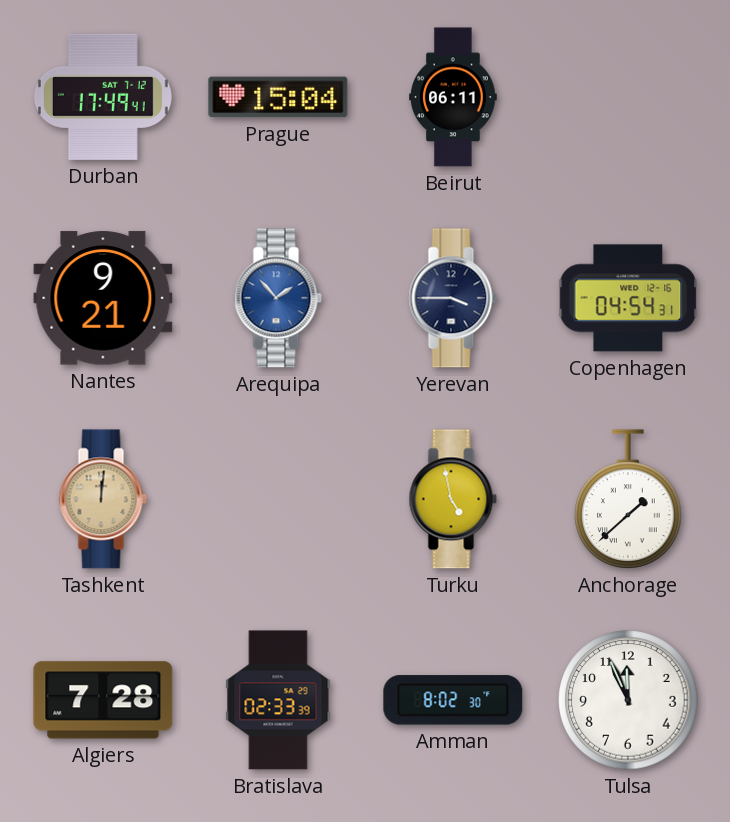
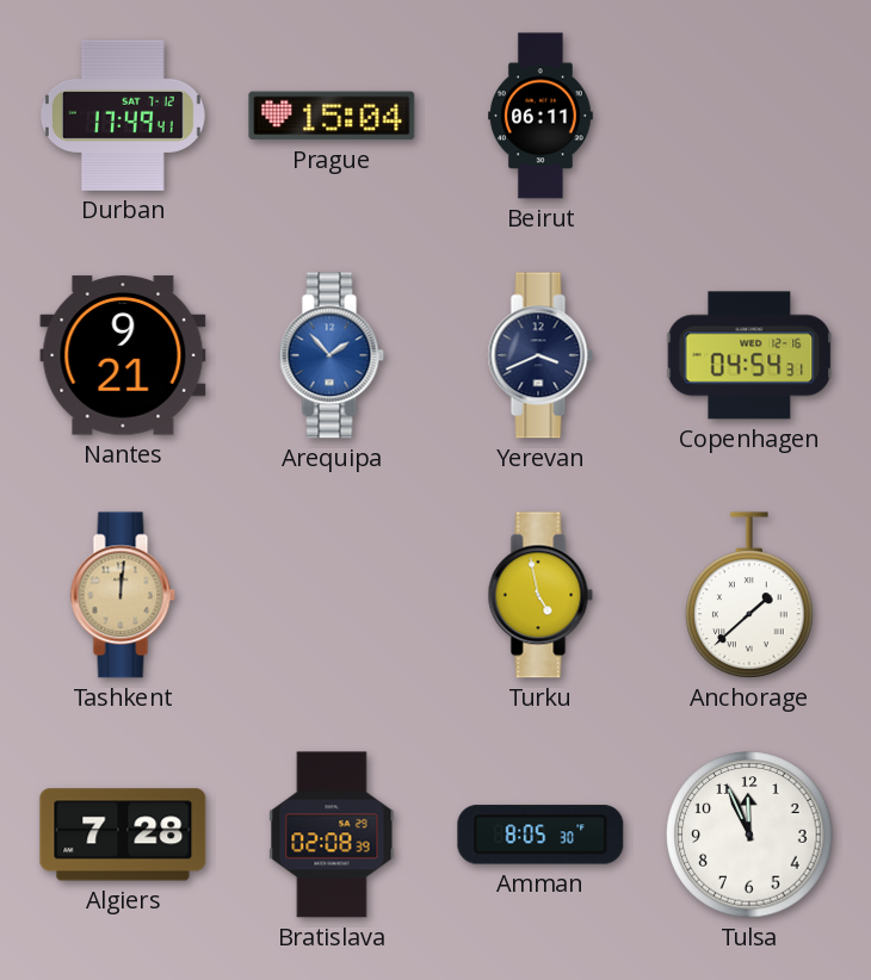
Yerevan: 3:45 -> 3:41
Bratislava: 02:33 -> 02:08
Amman: 8:02 -> 8:05
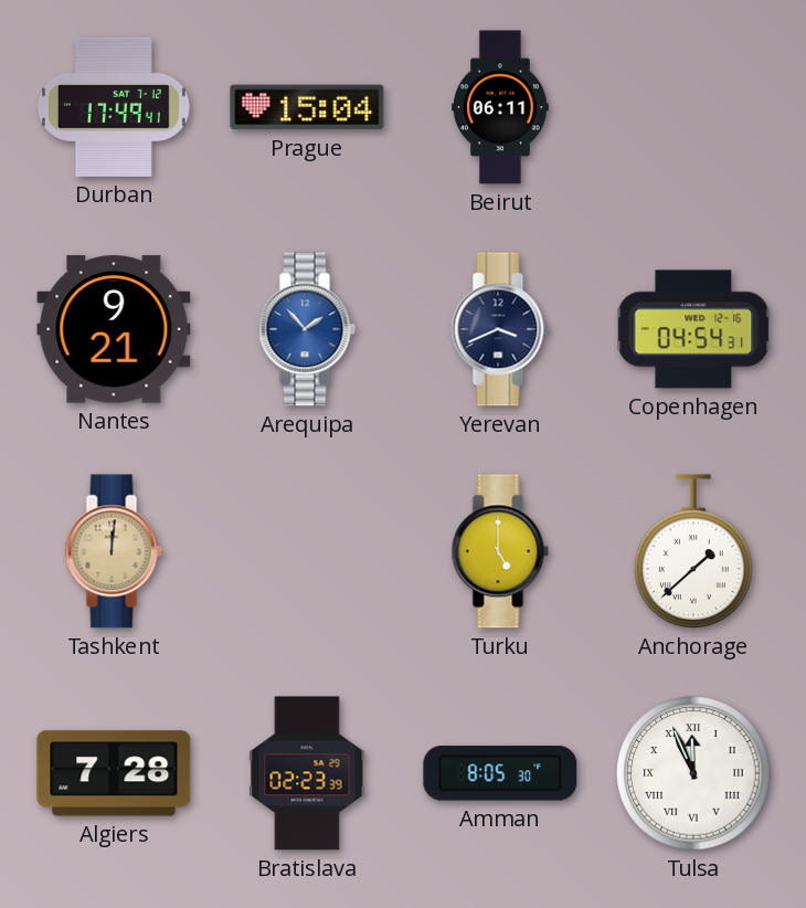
Turku: 4:58 -> 5:00
Bratislava: 02:08 -> 02:23
Tulsa numerals: Arabic -> Roman
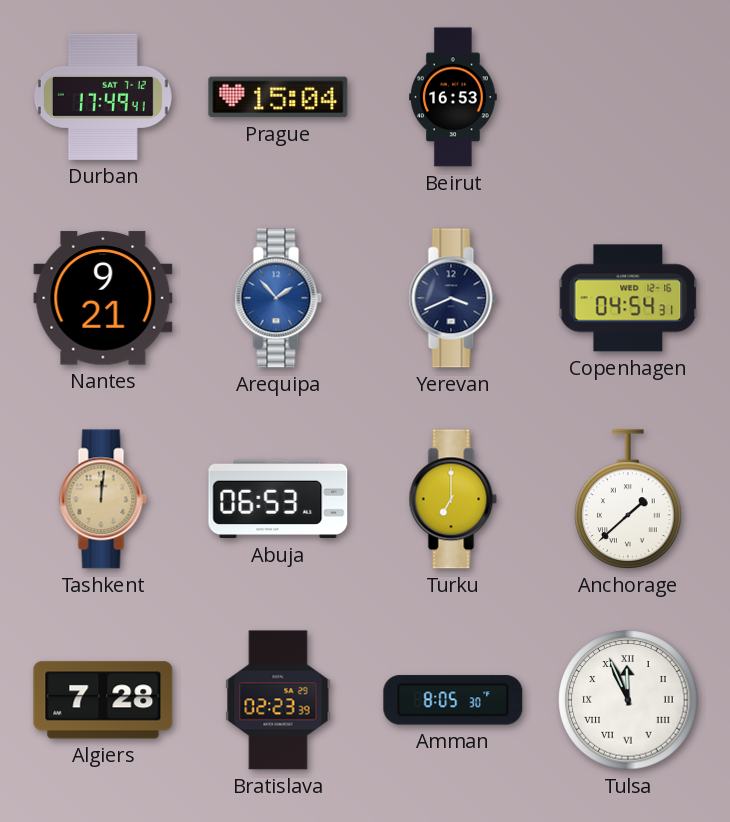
Beirut: 06:11 -> 16:53
Abuja: none -> 06:53
Turku: 5:00 -> 7:00
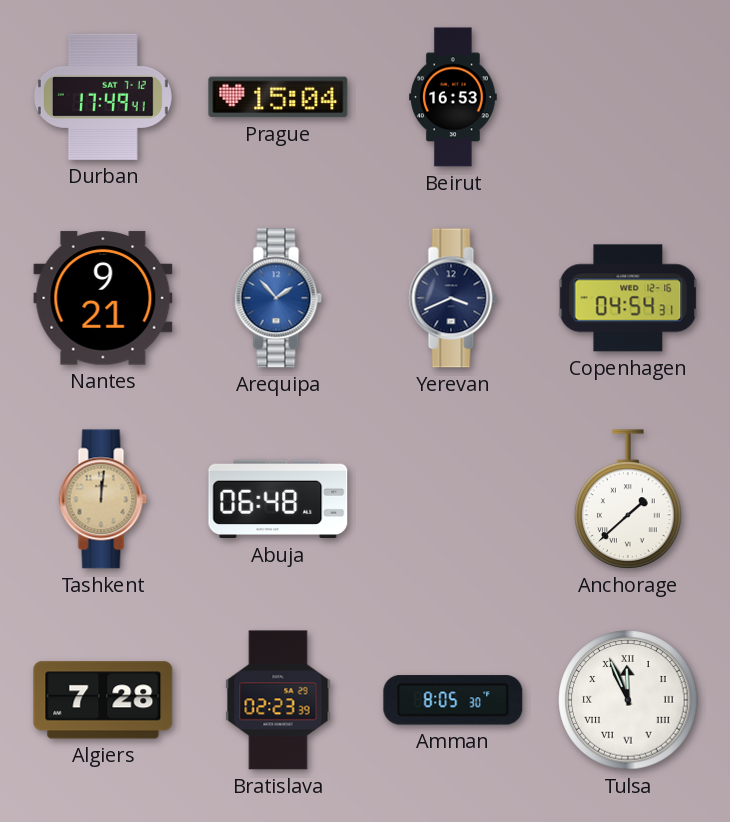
Abuja: 06:53 -> 06:48
Turku: 7:00 -> none
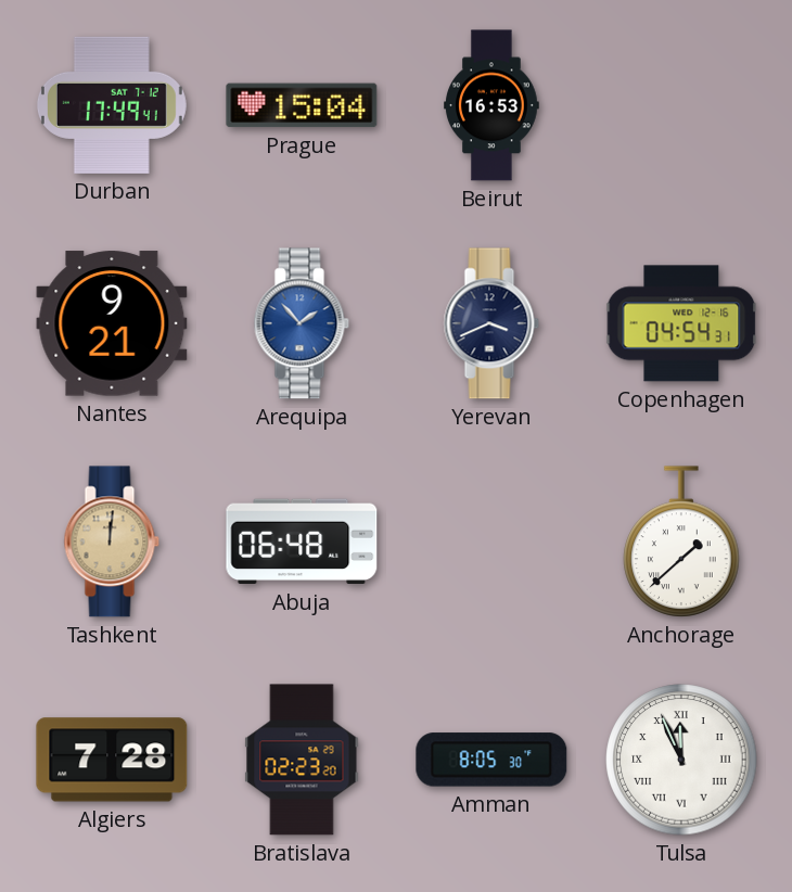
Bratislava: 02:23:39 -> 02:23:20
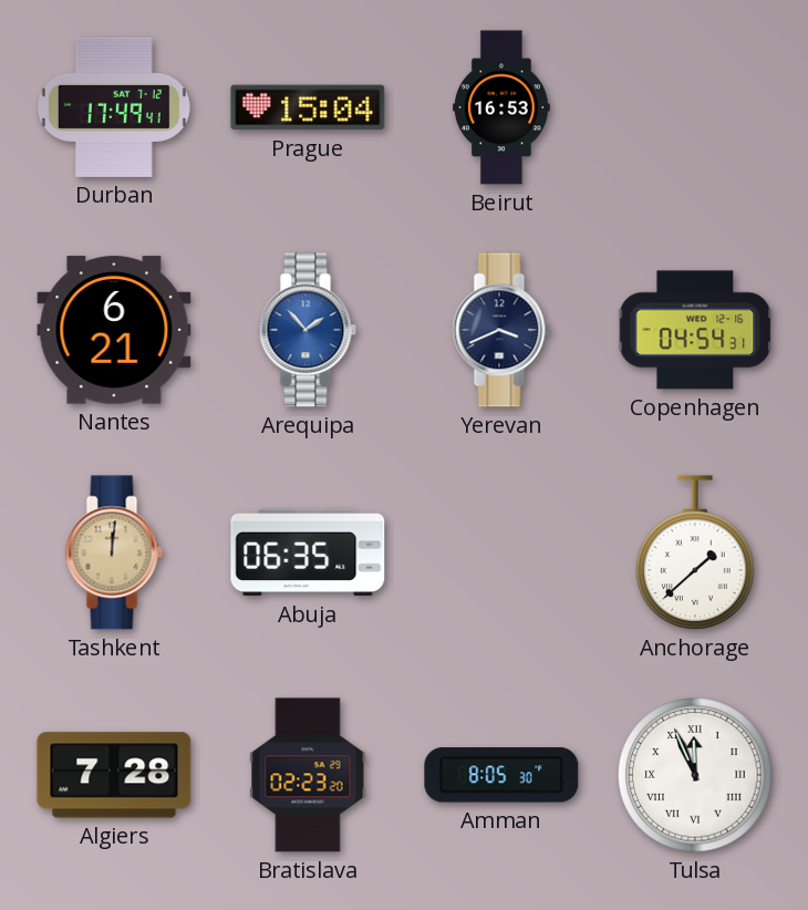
Nantes: 9:21 -> 6:21
Abuja: 06:48 -> 06:35
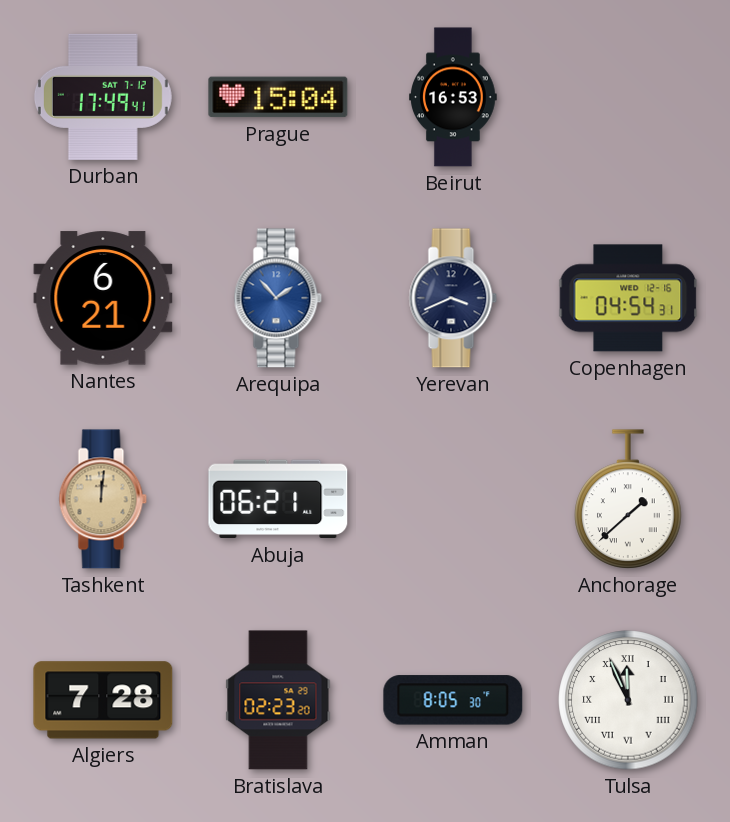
Abuja: 06:35 -> 06:21
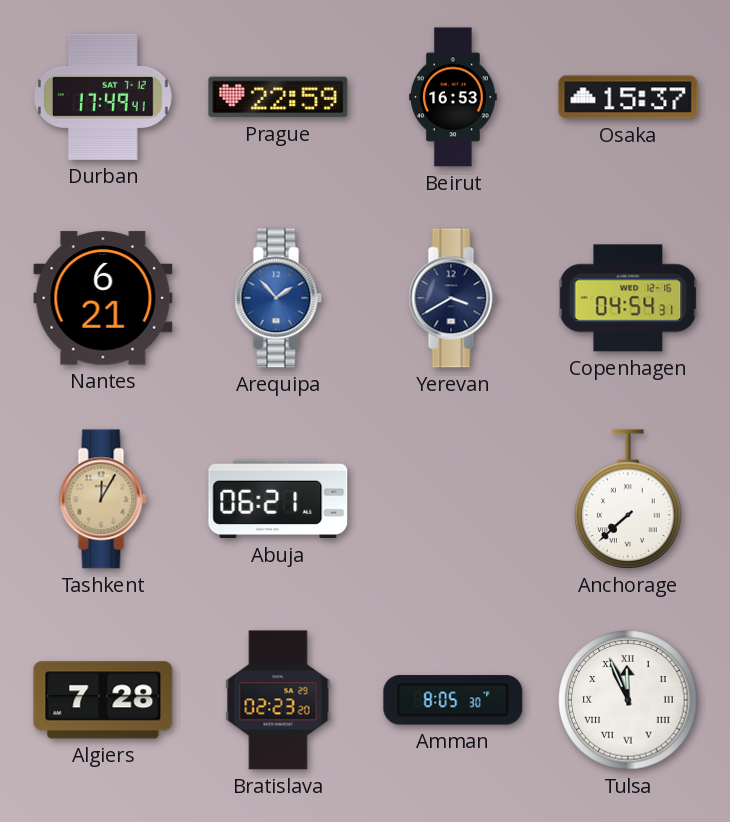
Prague: 15:04 -> 22:59
Osaka: none -> 15:37
Yerevan: 3:41 -> 3:40
Tashkent: 12:01 -> 12:05
Anchorage: 1:38 -> 7:38
